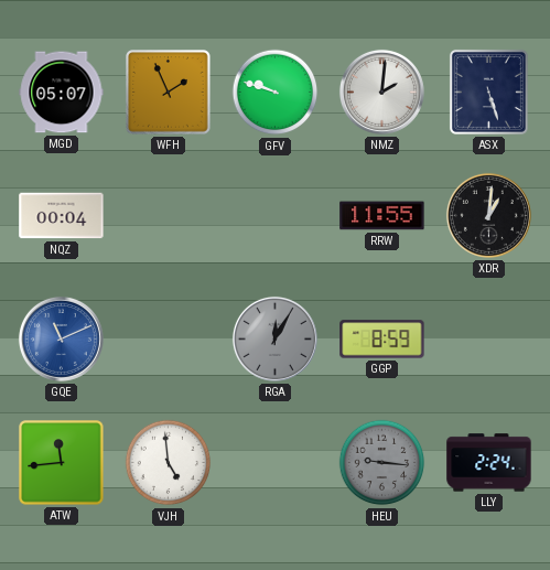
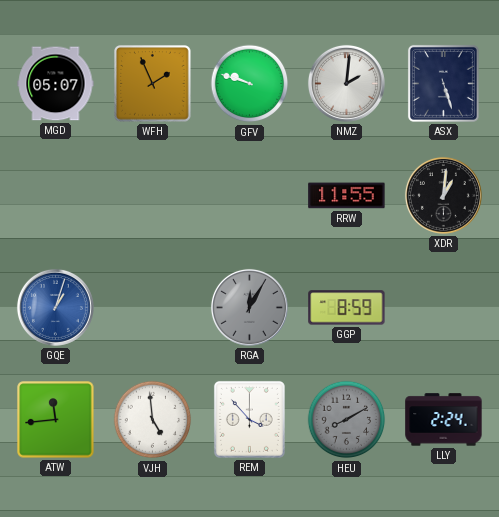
NQZ: 00:04 -> none
GQE: 11:11 -> 1:03
REM: none -> 3:53
HEU: 9:16 -> 8:10
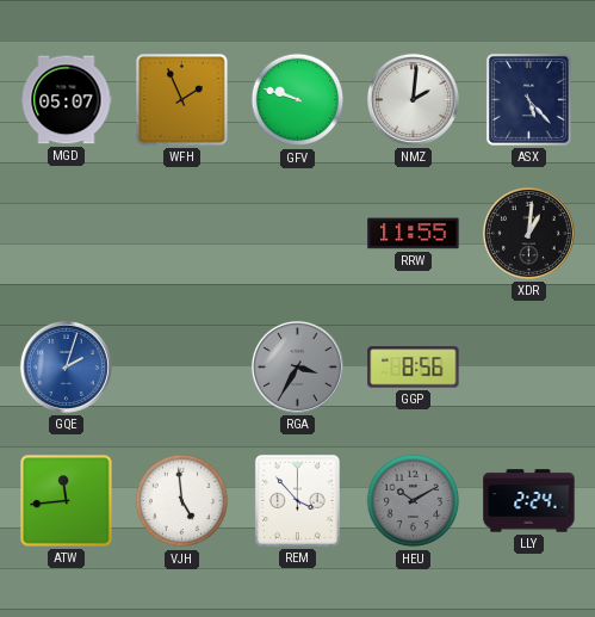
ASX: 5:27 -> 5:23
GQE: 1:03 -> 2:03
RGA: 12:05 -> 3:35
GGP: 8:59 -> 8:56
HEU: 8:10 -> 10:10
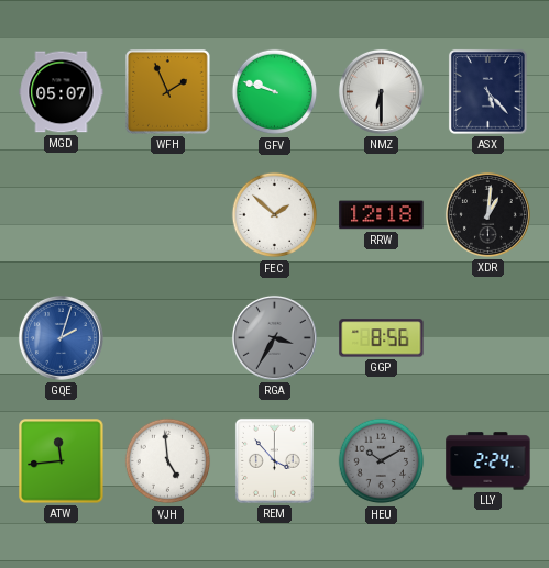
NMZ: 2:01 -> 6:30
FEC: none -> 1:52
RRW: 11:55 -> 12:18
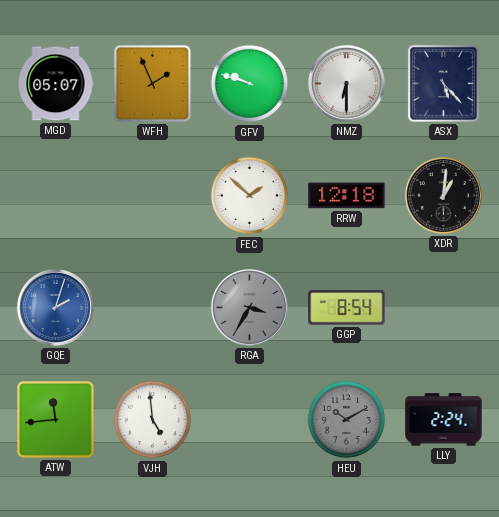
GGP: 8:56 -> 8:54
REM: 3:53 -> none
